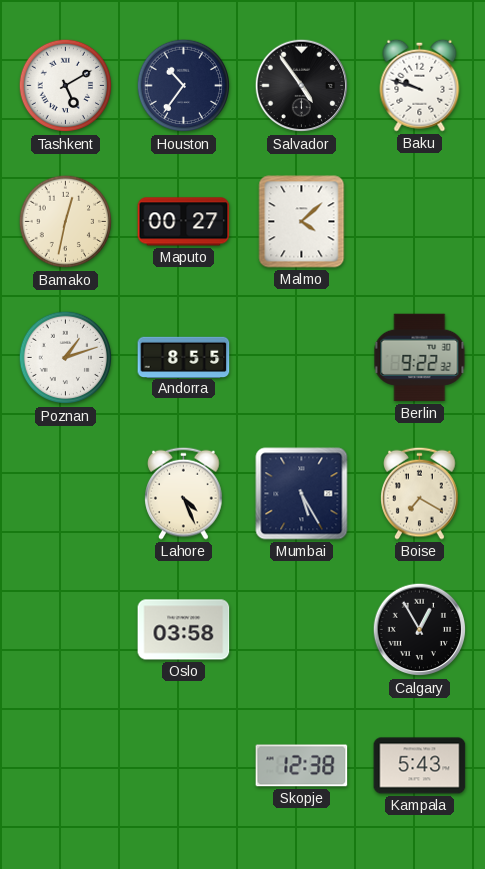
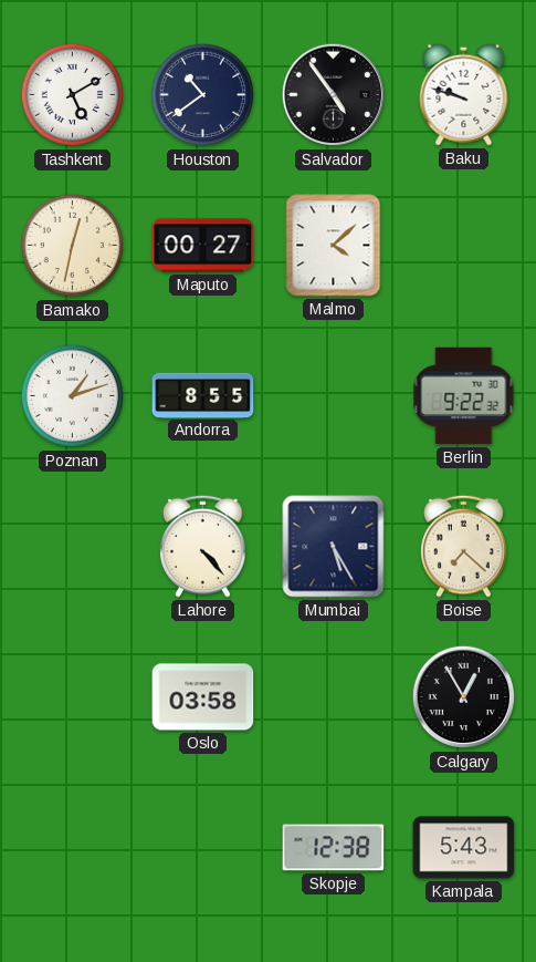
Houston: 10:36 -> 10:39
Lahore: 4:26 -> 4:23
Boise: 7:20 -> 7:22
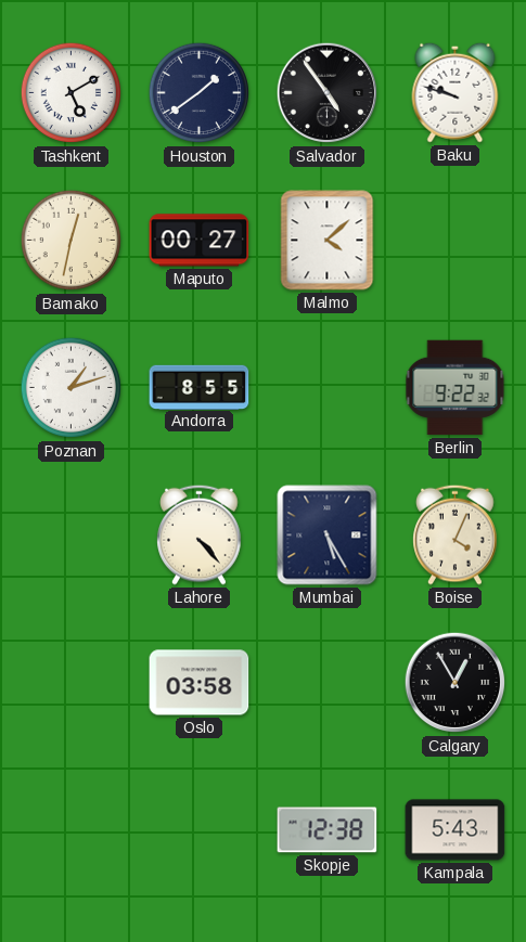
Houston: 10:39 -> 1:39
Boise: 7:22 -> 4:04
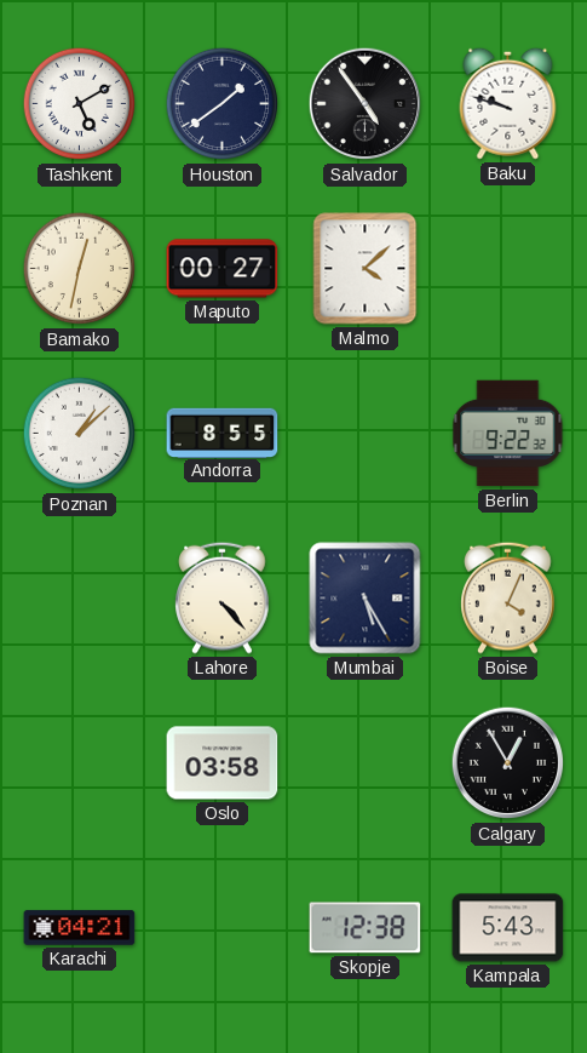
Poznan: 1:12 -> 1:08
Karachi: none -> 04:21
